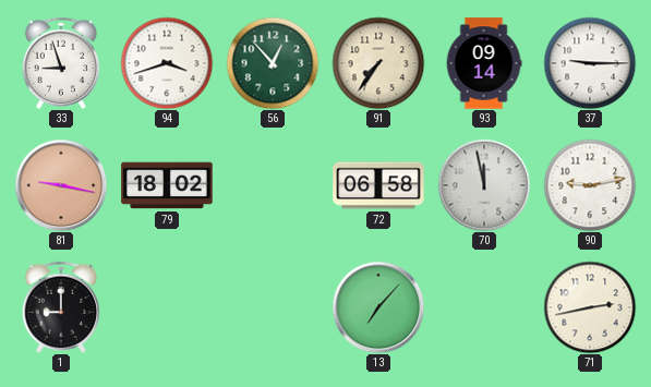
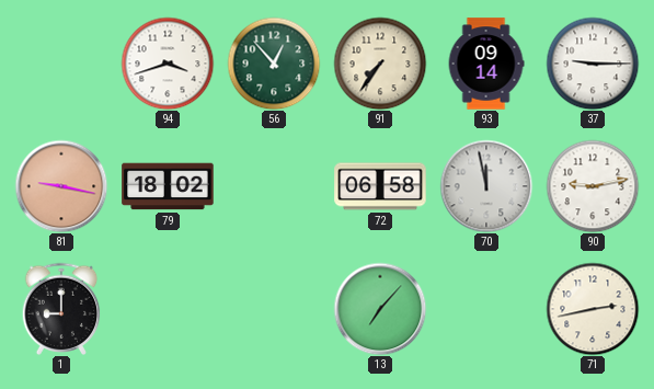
33: 8:57 -> none
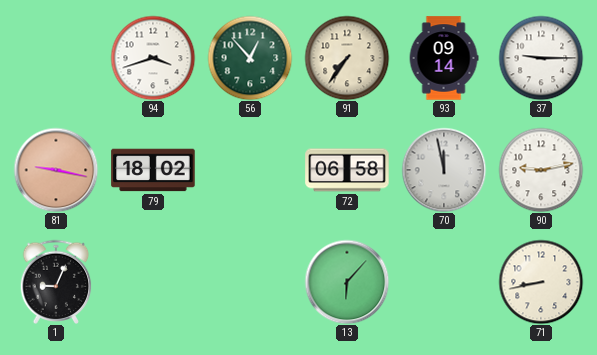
1: 9:00 -> 9:04
13: 7:07 -> 6:07
71: 2:43 -> 8:43
